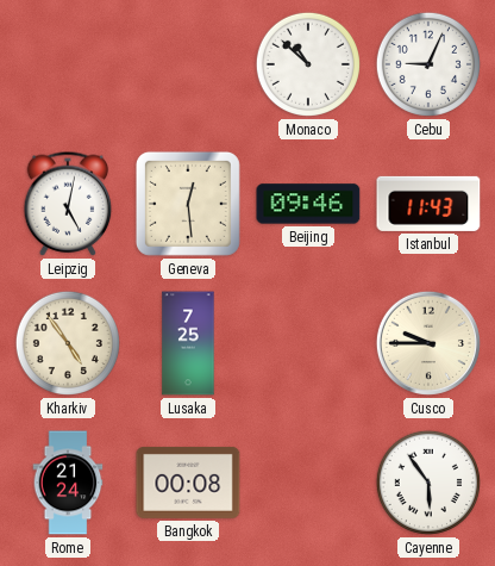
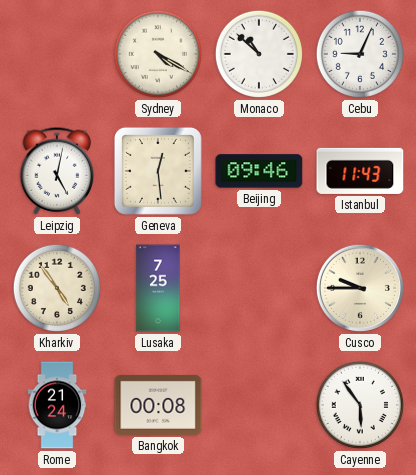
Sydney: none -> 4:20
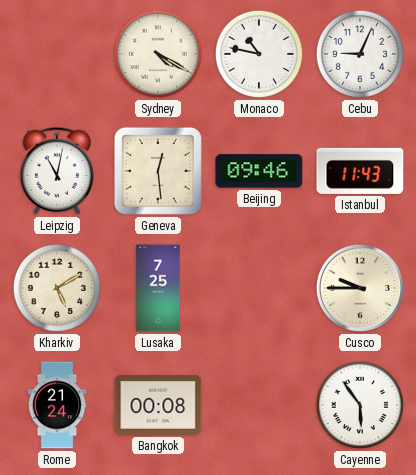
Monaco: 10:52 -> 10:47
Leipzig: 5:02 -> 11:02
Kharkiv: 4:54 -> 5:10
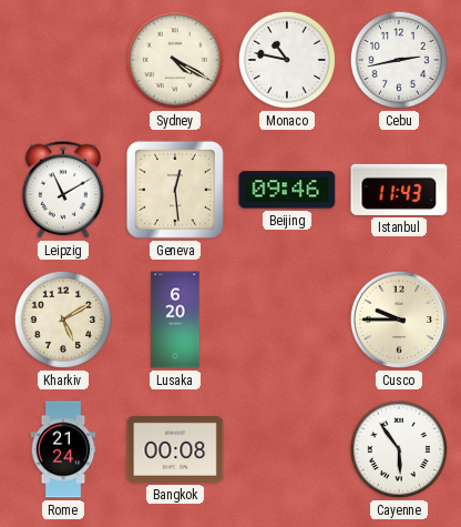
Cebu: 9:04 -> 2:43
Leipzig: 11:02 -> 11:10
Lusaka: 7:25 -> 6:20
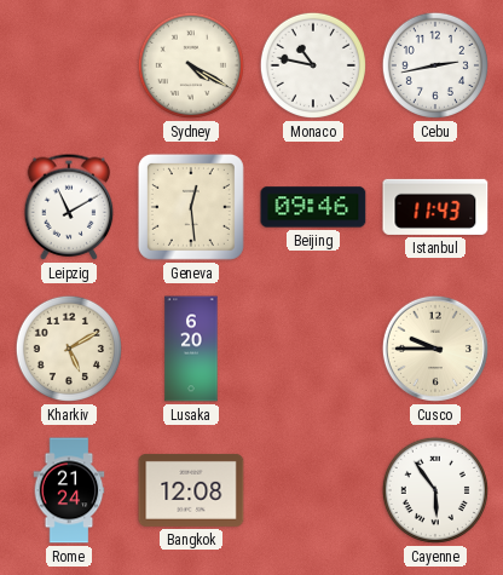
Bangkok: 00:08 -> 12:08
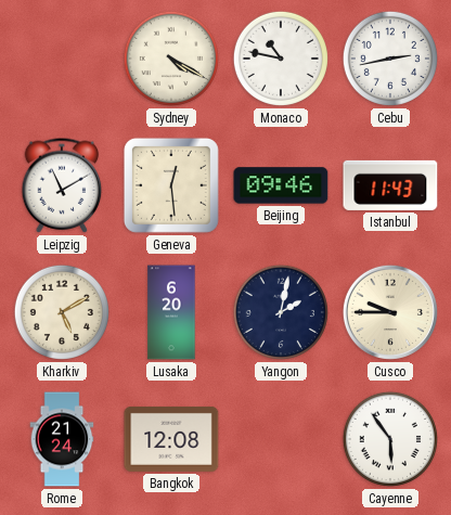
Yangon: none -> 2:02
